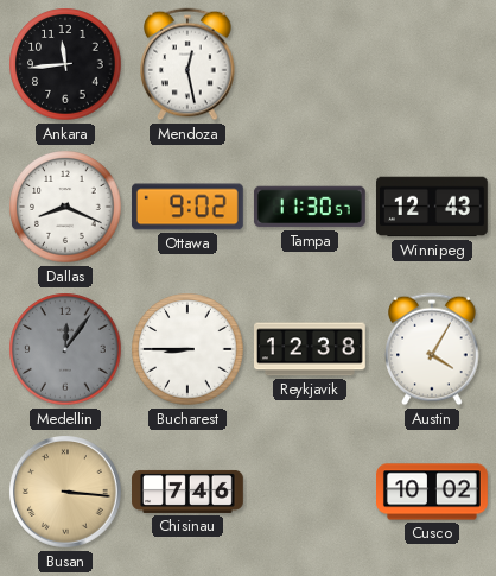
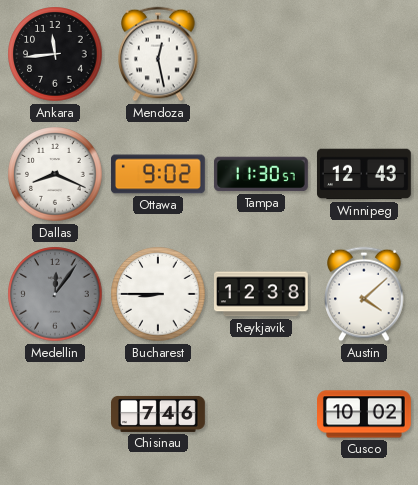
Austin: 4:05 -> 4:08
Busan: 3:16 -> none
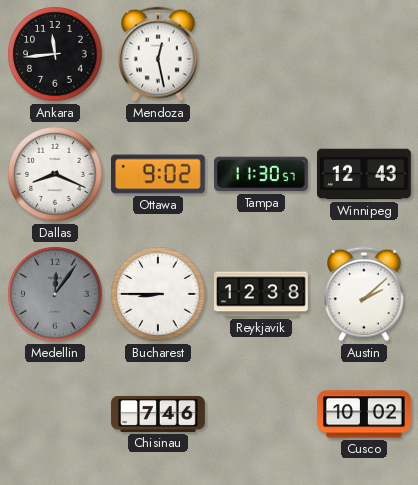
Austin: 4:08 -> 2:08
